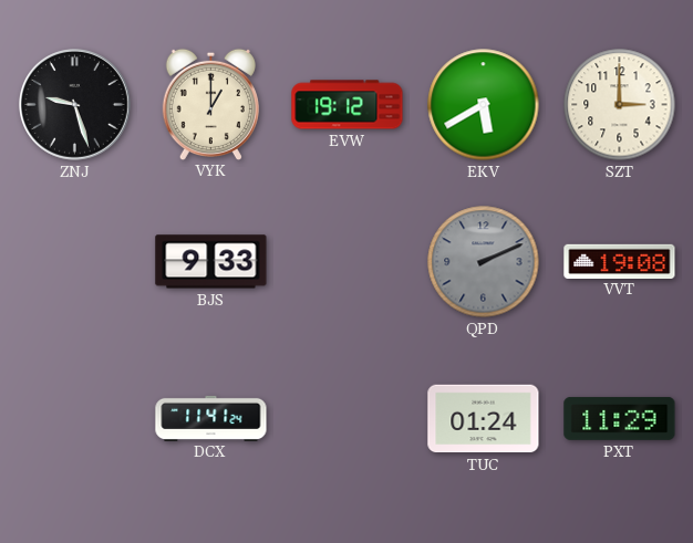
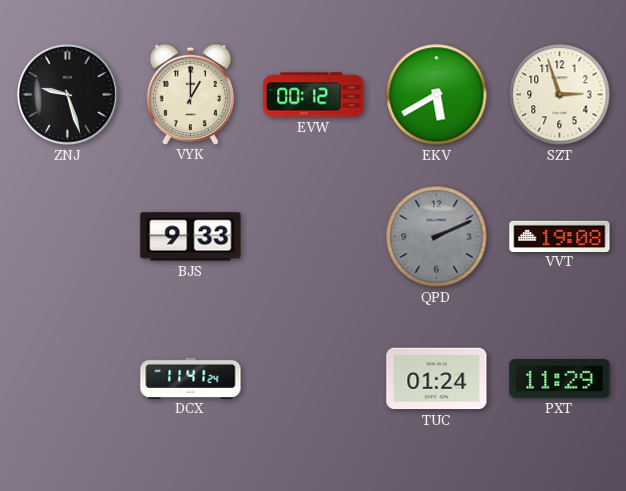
EVW: 19:12 -> 00:12
SZT: 3:00 -> 2:57
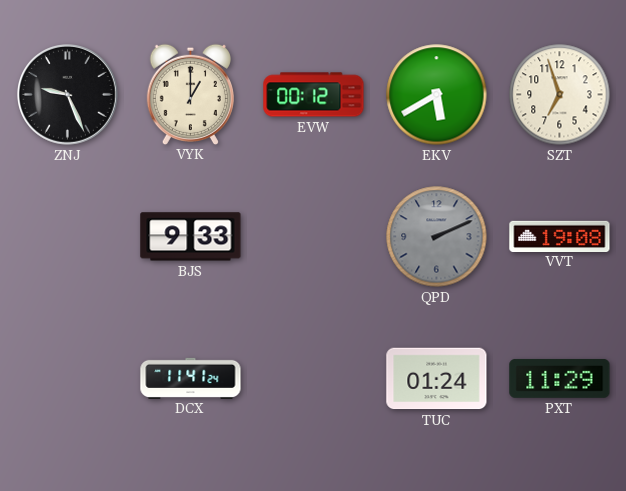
ZNJ: 9:27 -> 9:26
SZT: 2:57 -> 6:57
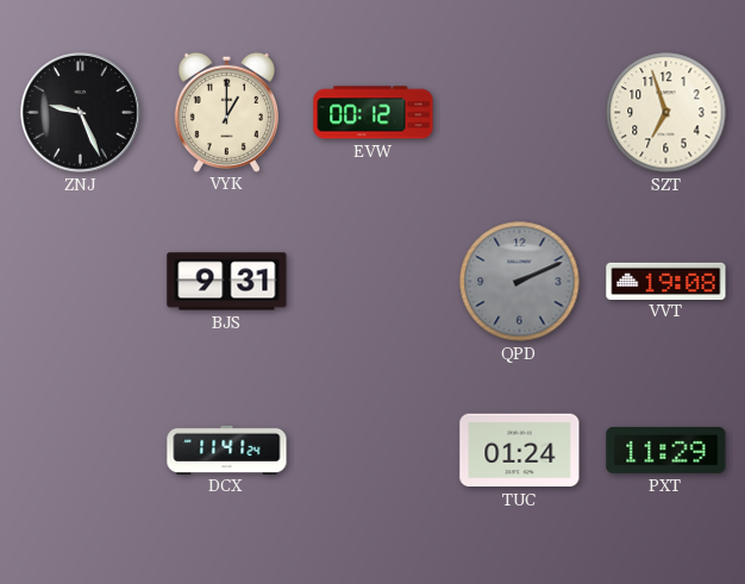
EKV: 5:40 -> none
BJS: 9:33 -> 9:31
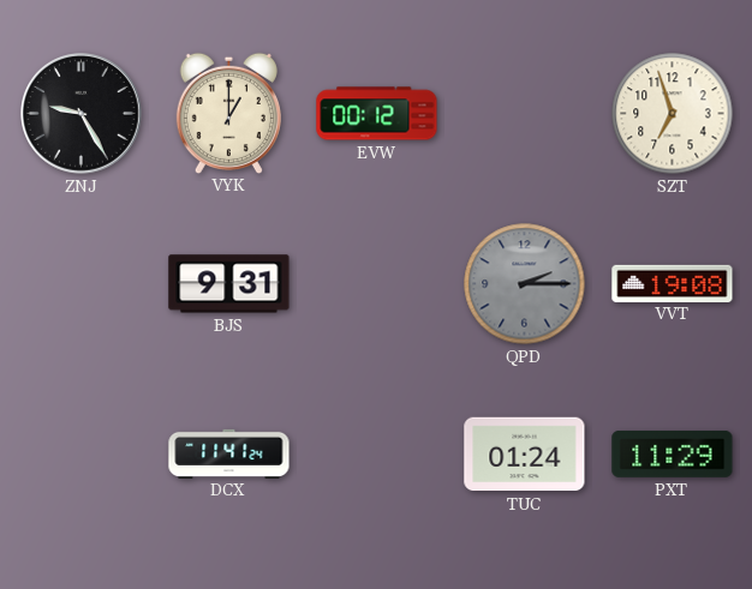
ZNJ: 9:26 -> 9:25
QPD: 2:11 -> 2:15
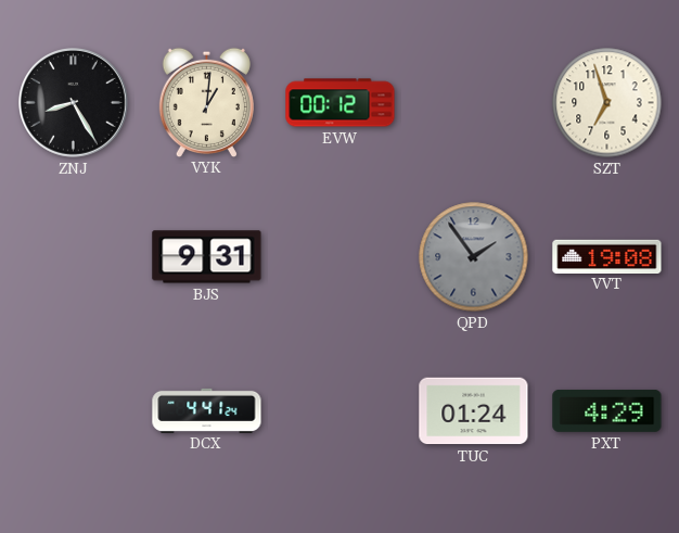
ZNJ: 9:25 -> 8:25
VYK: 1:00 -> 1:01
QPD: 2:15 -> 1:54
DCX: 11:41 -> 4:41
PXT: 11:29 -> 4:29
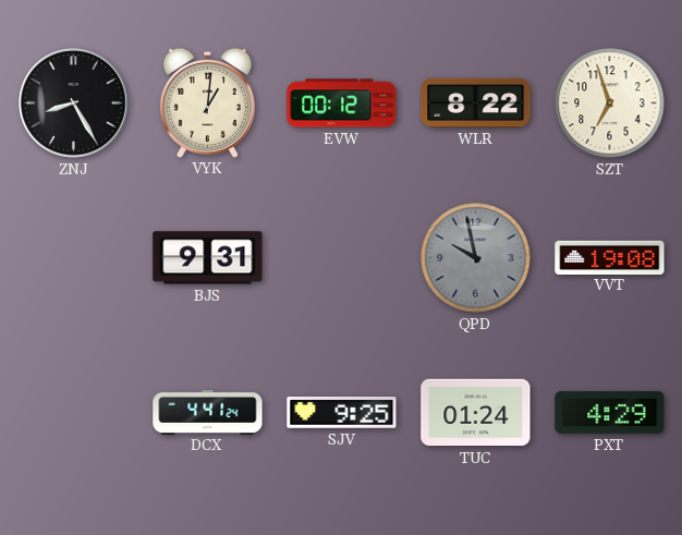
WLR: none -> 8:22
QPD: 1:54 -> 9:58
SJV: none -> 9:25
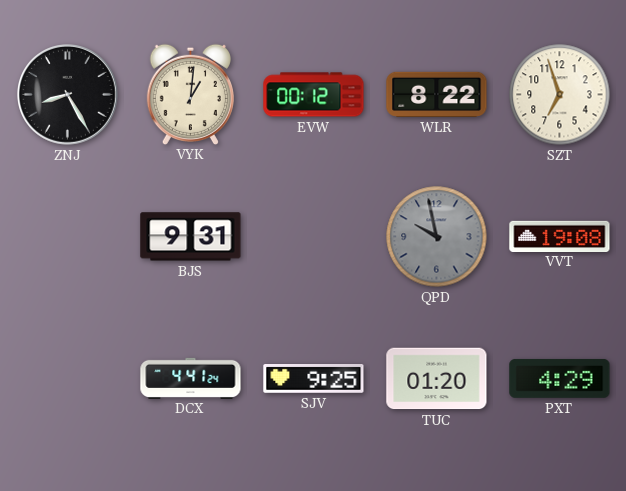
TUC: 01:24 -> 01:20
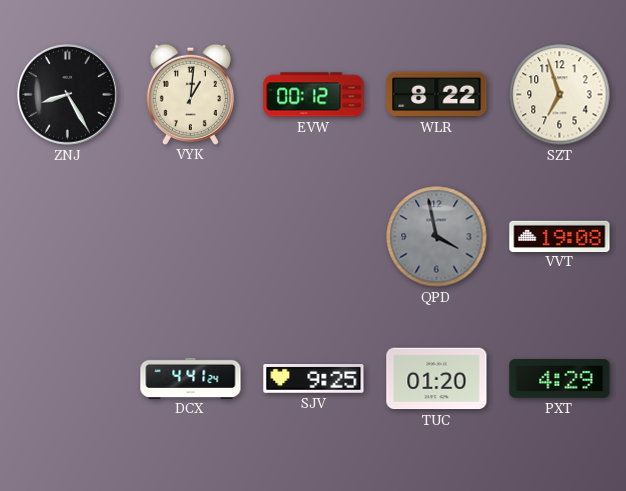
BJS: 9:31 -> none
QPD: 9:58 -> 3:58
